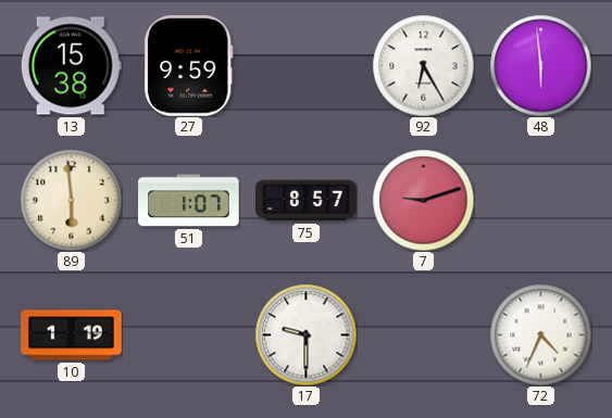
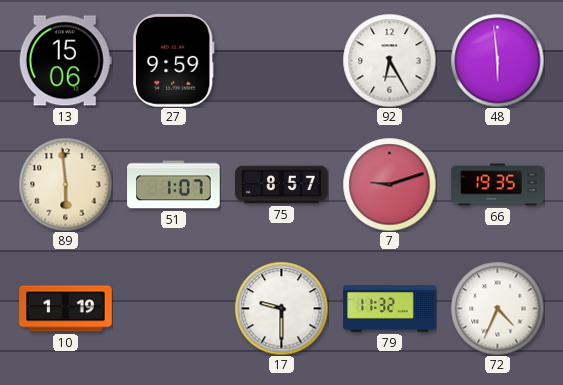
13: 15:38 -> 15:06
66: none -> 19:35
79: none -> 11:32
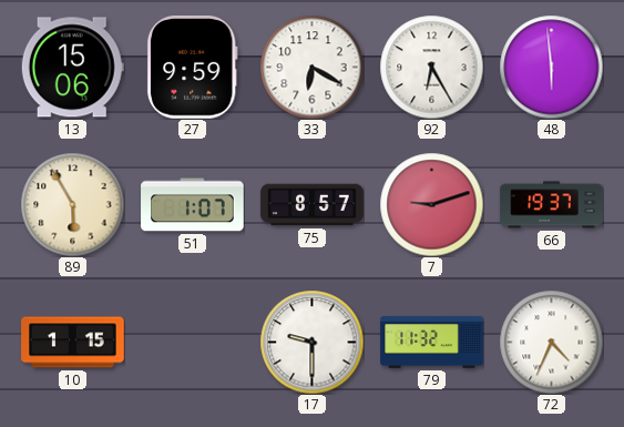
33: none -> 6:20
89: 5:59 -> 5:55
66: 19:35 -> 19:37
10: 1:19 -> 1:15
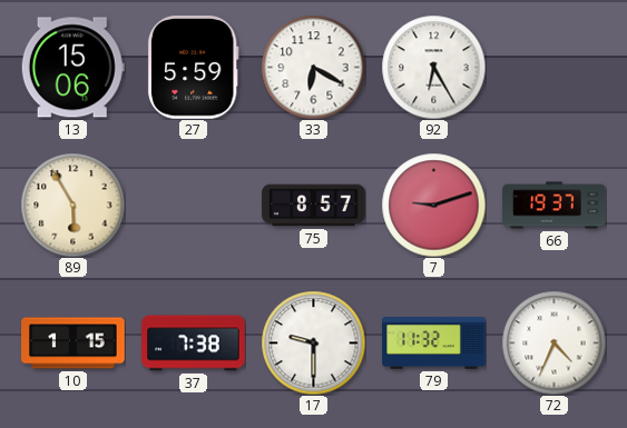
27: 9:59 -> 5:59
48: 5:59 -> none
51: 1:07 -> none
37: none -> 7:38
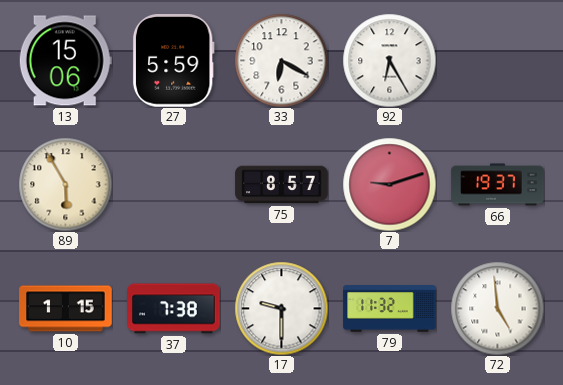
72: 4:34 -> 4:59
